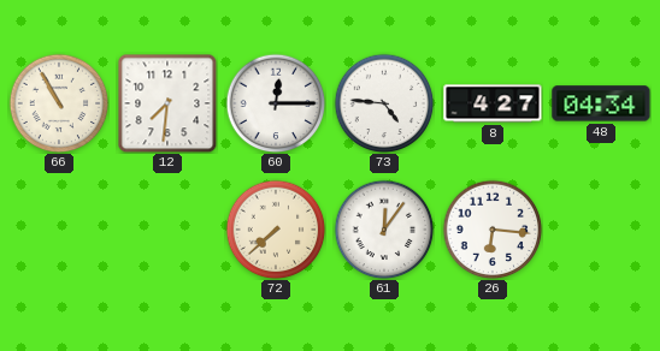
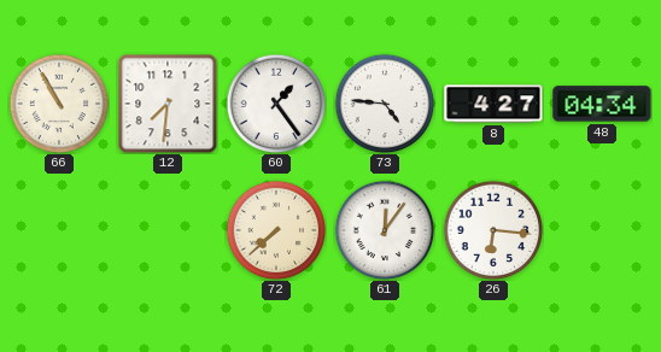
60: 12:15 -> 1:24
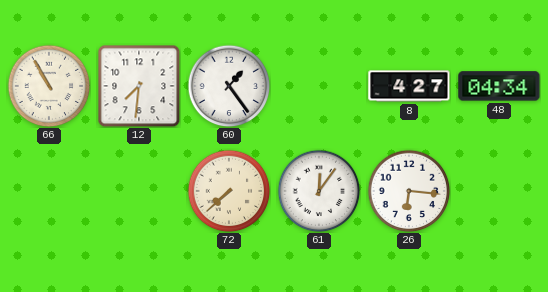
73: 4:46 -> none
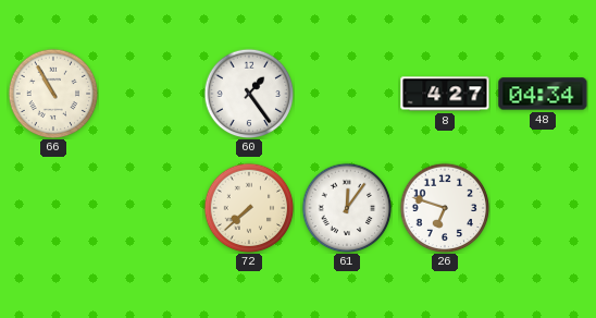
12: 7:31 -> none
26: 6:16 -> 6:48
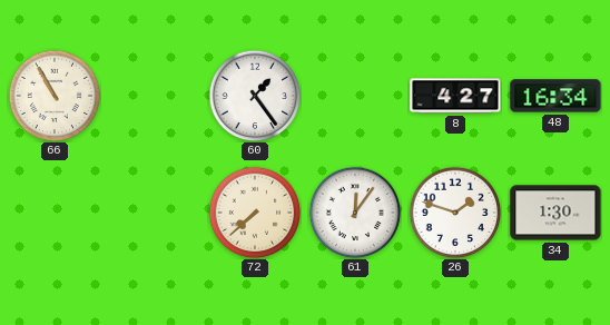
48: 04:34 -> 16:34
26: 6:48 -> 1:48
34: none -> 1:30
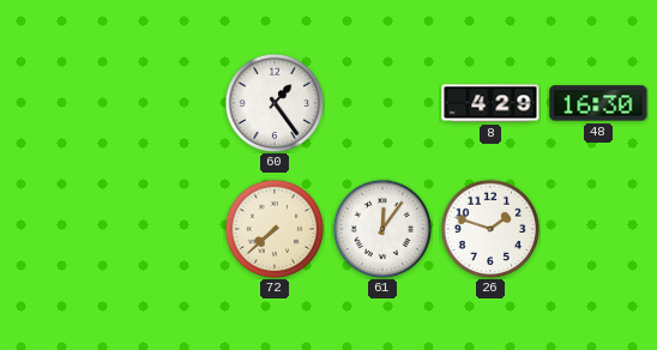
66: 10:55 -> none
8: 4:27 -> 4:29
48: 16:34 -> 16:30
34: 1:30 -> none
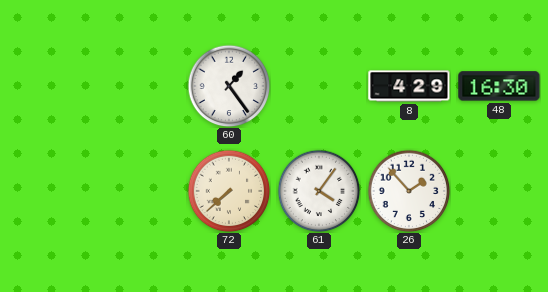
61: 12:06 -> 4:06
26: 1:48 -> 1:53
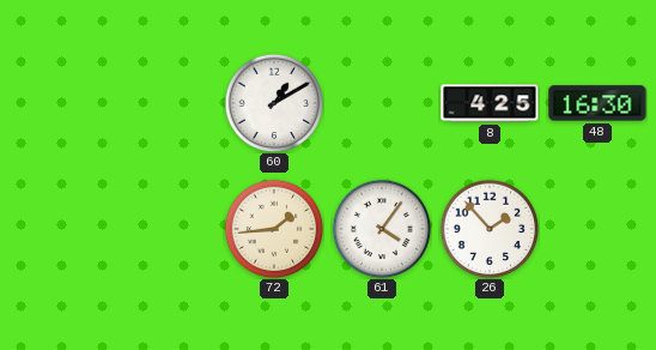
60: 1:24 -> 1:10
8: 4:29 -> 4:25
72: 7:38 -> 1:44
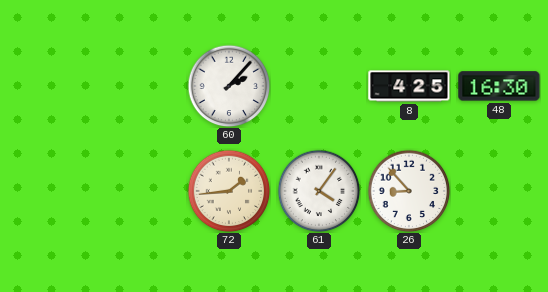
60: 1:10 -> 2:07
26: 1:53 -> 8:53
